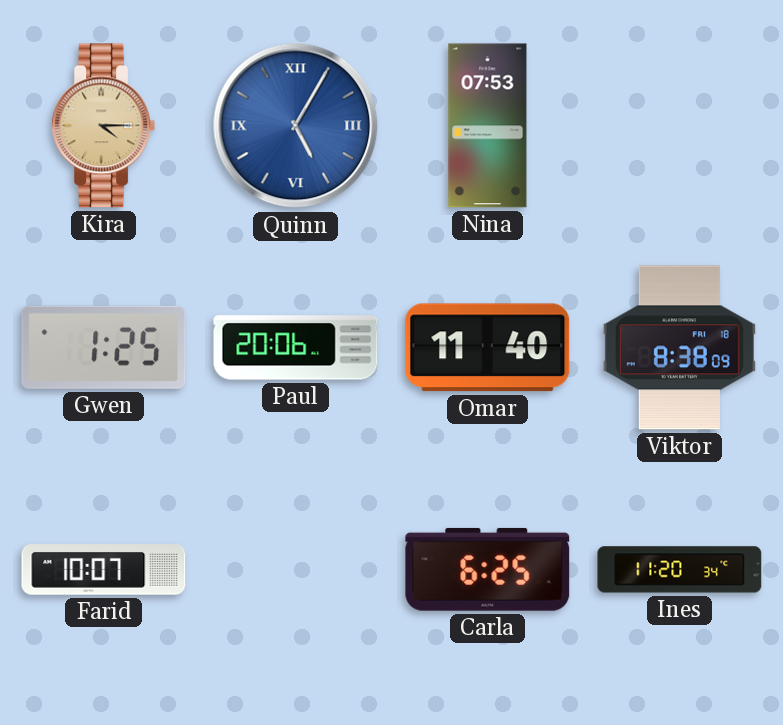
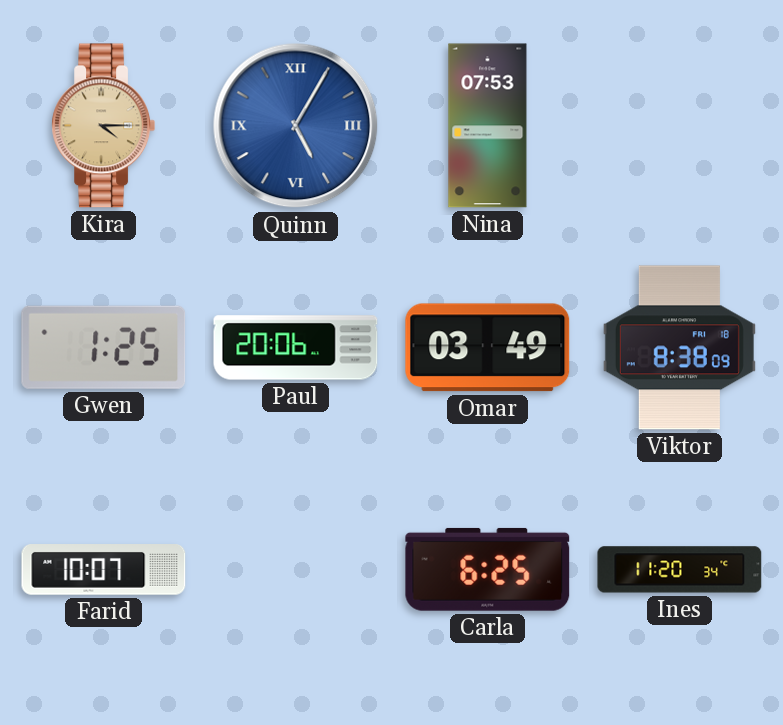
Omar: 11:40 -> 03:49
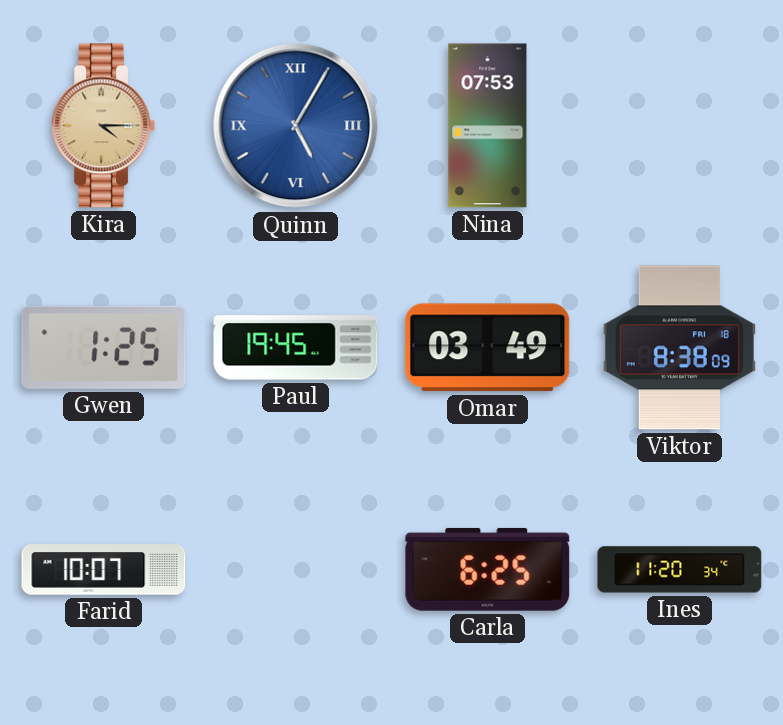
Paul: 20:06 -> 19:45
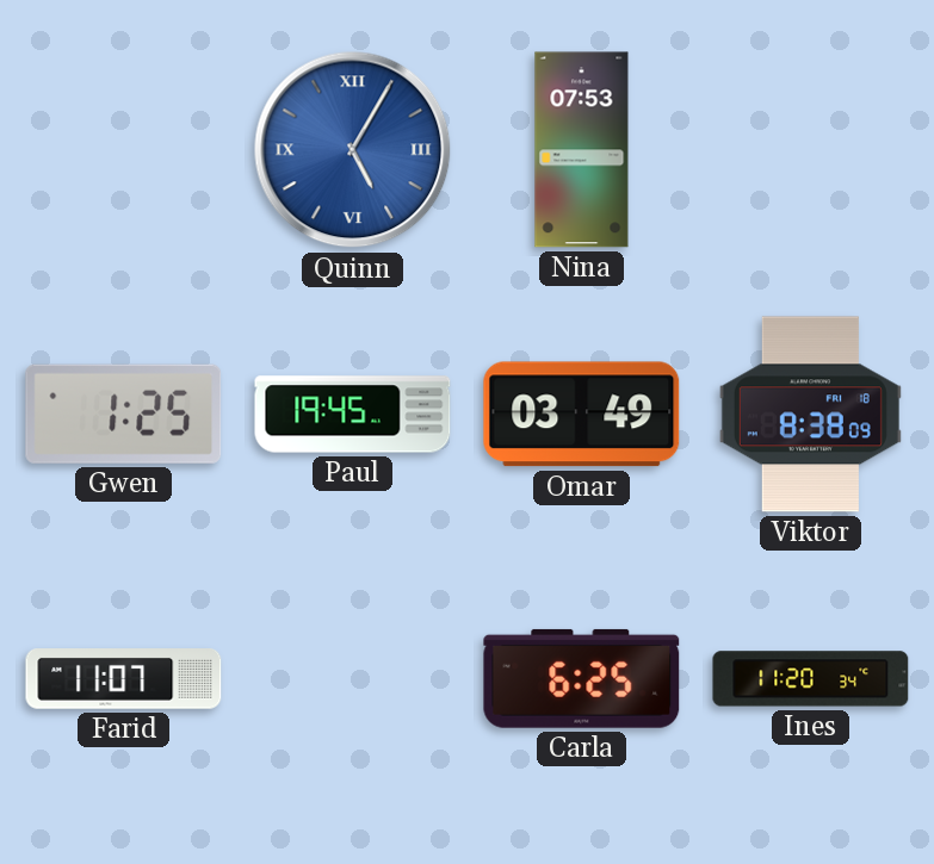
Kira: 4:15 -> none
Farid: 10:07 -> 11:07
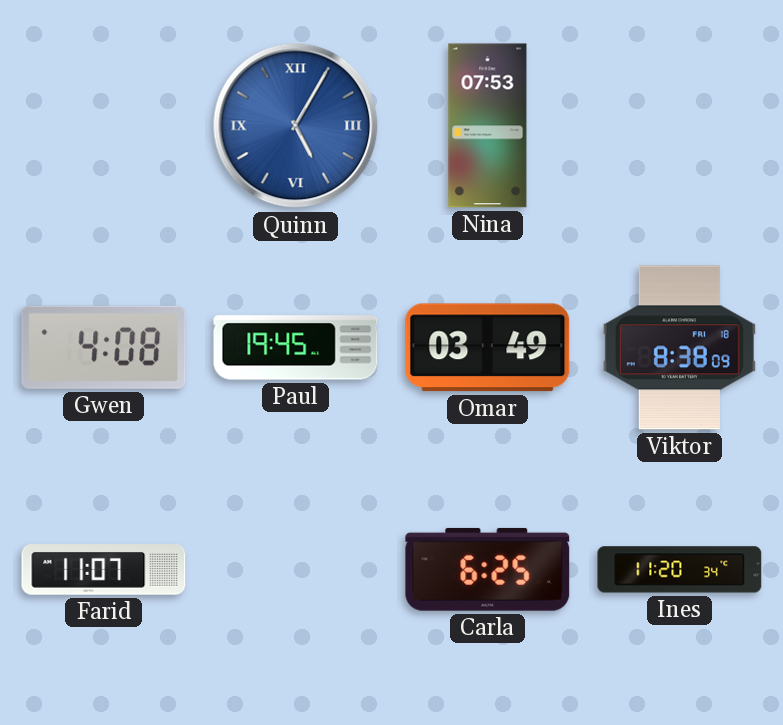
Gwen: 1:25 -> 4:08
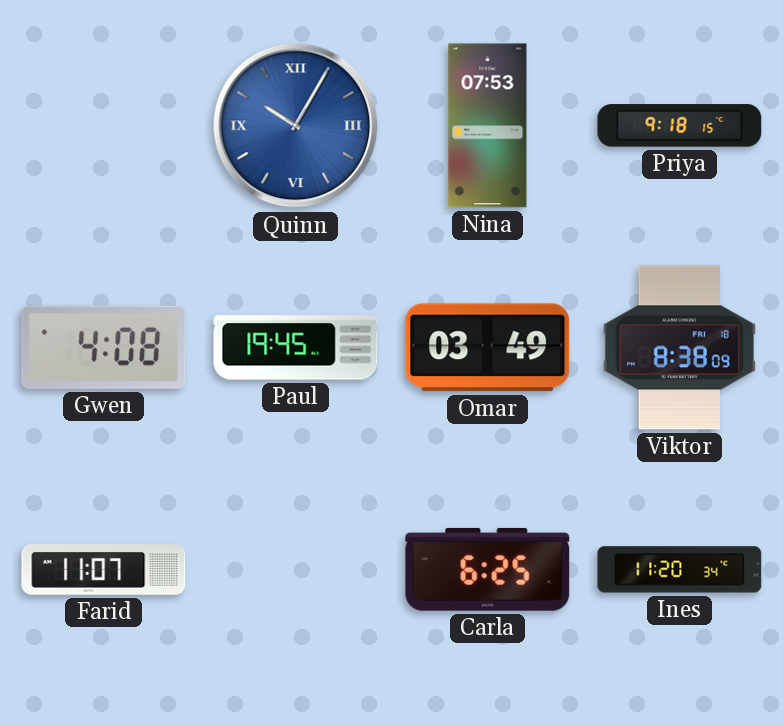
Quinn: 5:05 -> 10:05
Priya: none -> 9:18
